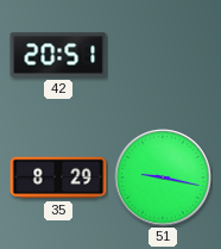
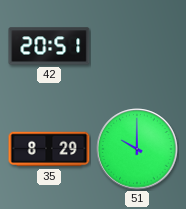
51: 9:17 -> 10:00
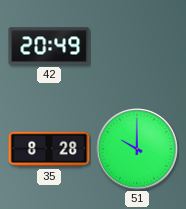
42: 20:51 -> 20:49
35: 8:29 -> 8:28
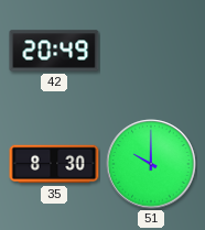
35: 8:28 -> 8:30
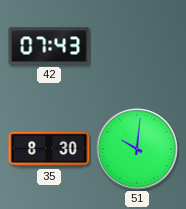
42: 20:49 -> 07:43
51: 10:00 -> 10:01
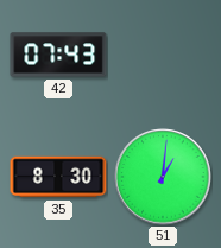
51: 10:01 -> 1:01
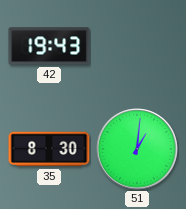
42: 07:43 -> 19:43
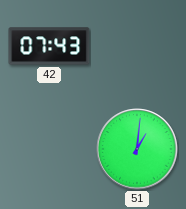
42: 19:43 -> 07:43
35: 8:30 -> none
